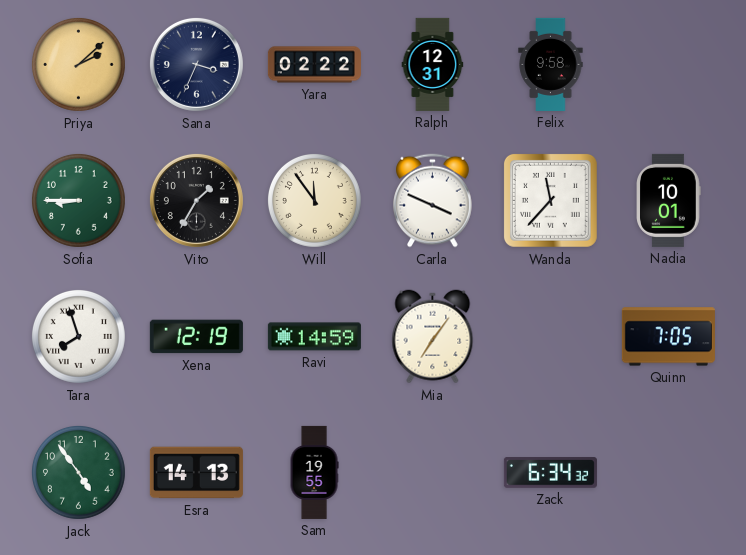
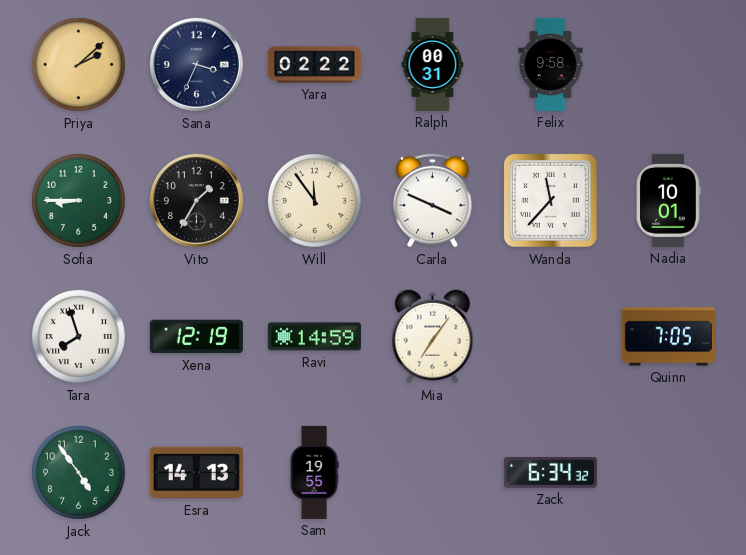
Ralph: 12:31 -> 00:31
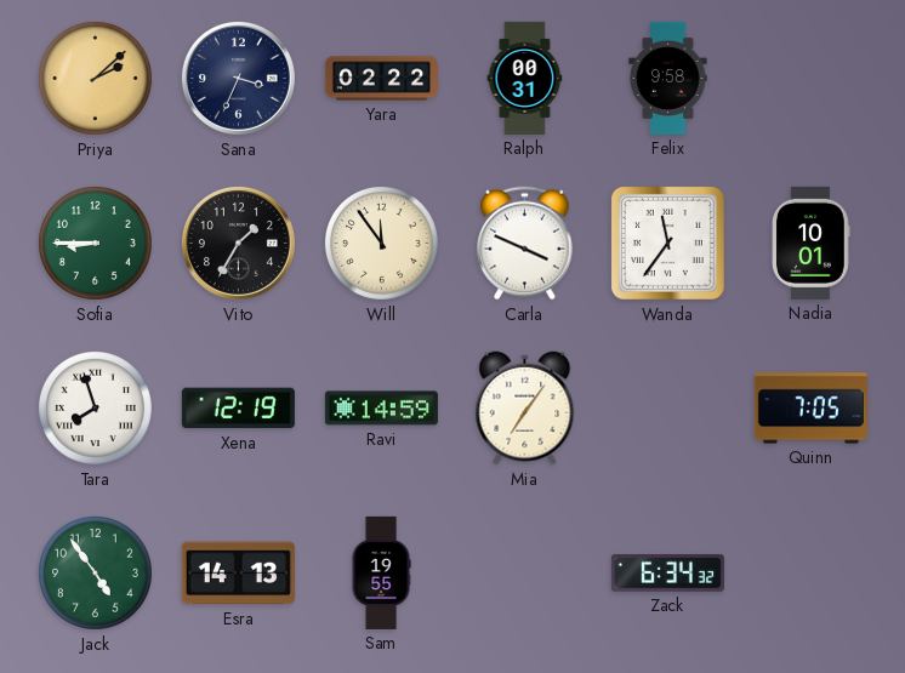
Wanda: 11:37 -> 11:36
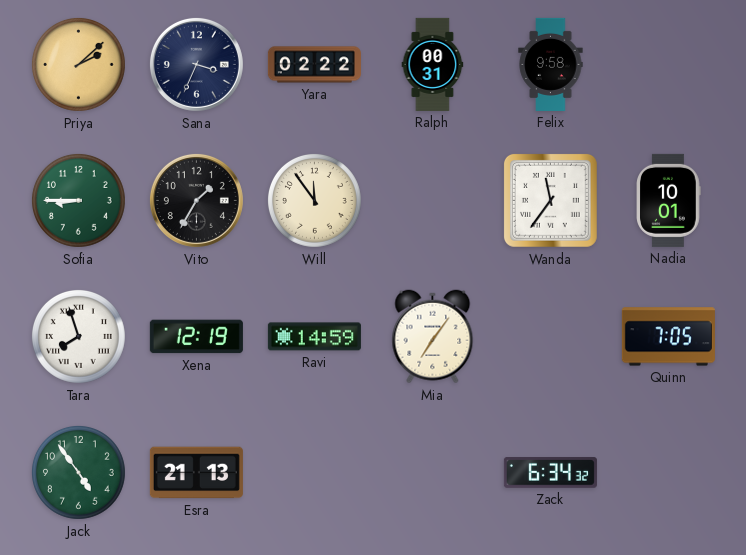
Carla: 3:49 -> none
Esra: 14:13 -> 21:13
Sam: 19:55 -> none
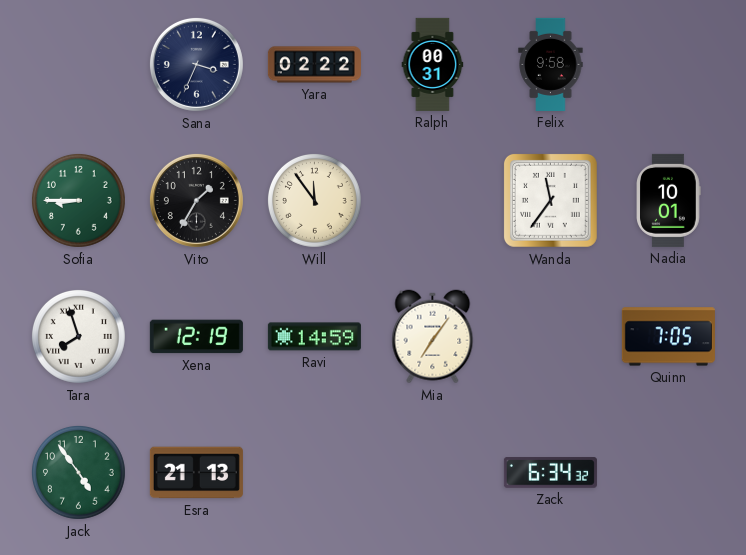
Priya: 2:08 -> none
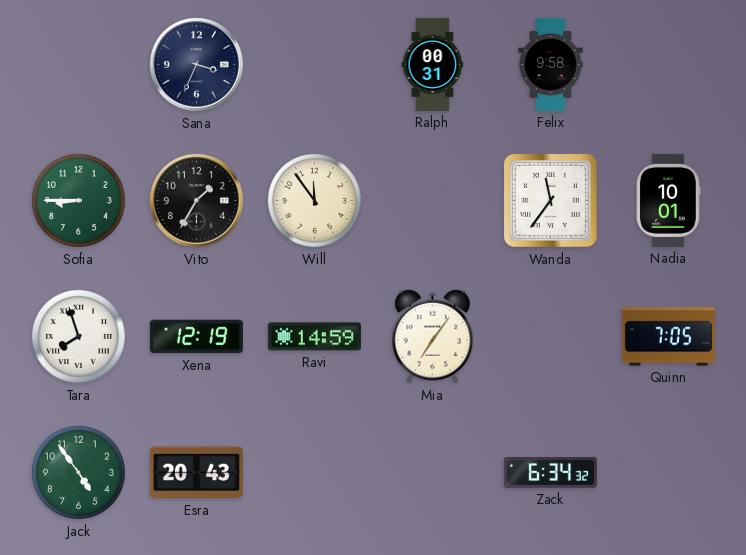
Yara: 02:22 -> none
Esra: 21:13 -> 20:43
